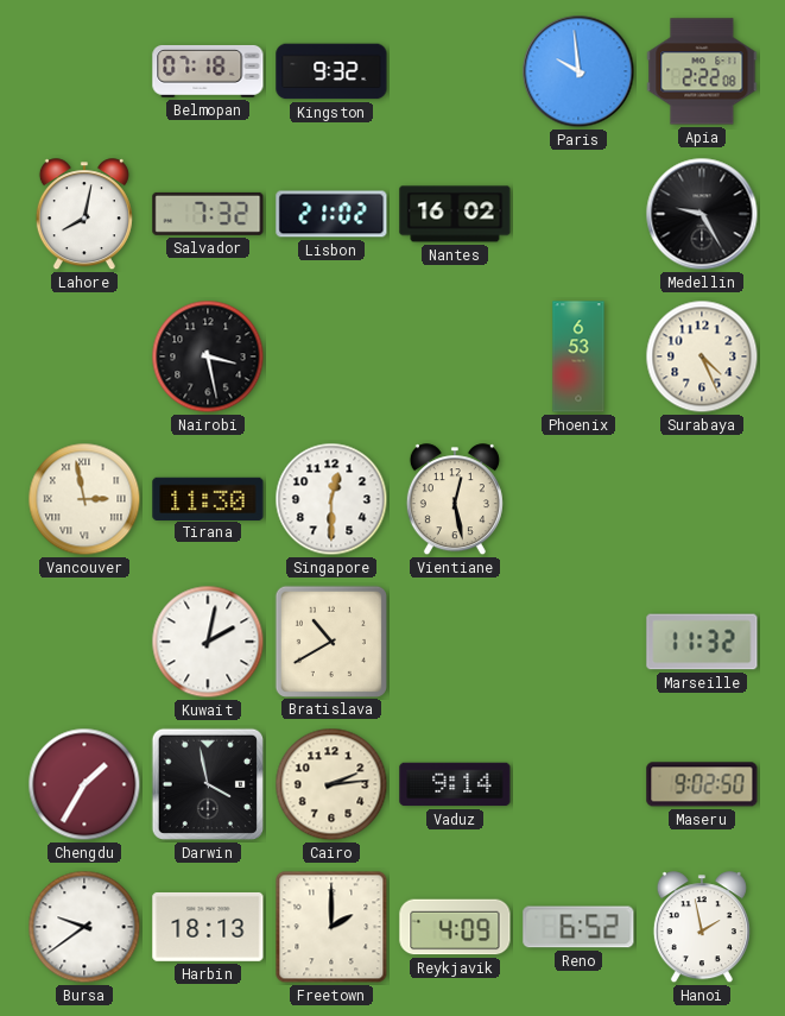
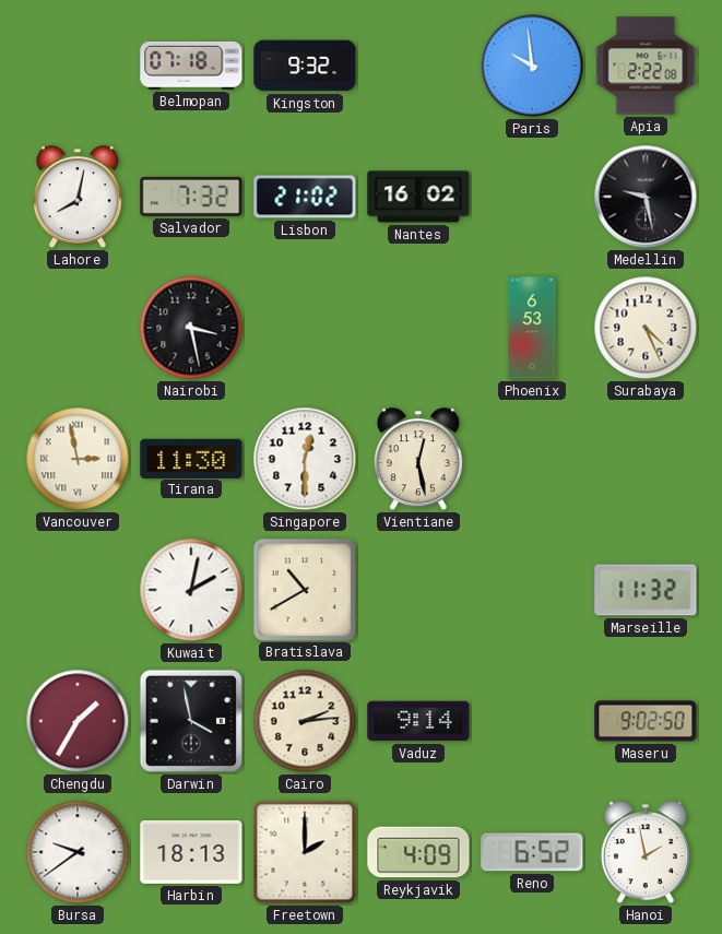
Medellin: 9:25 -> 9:28
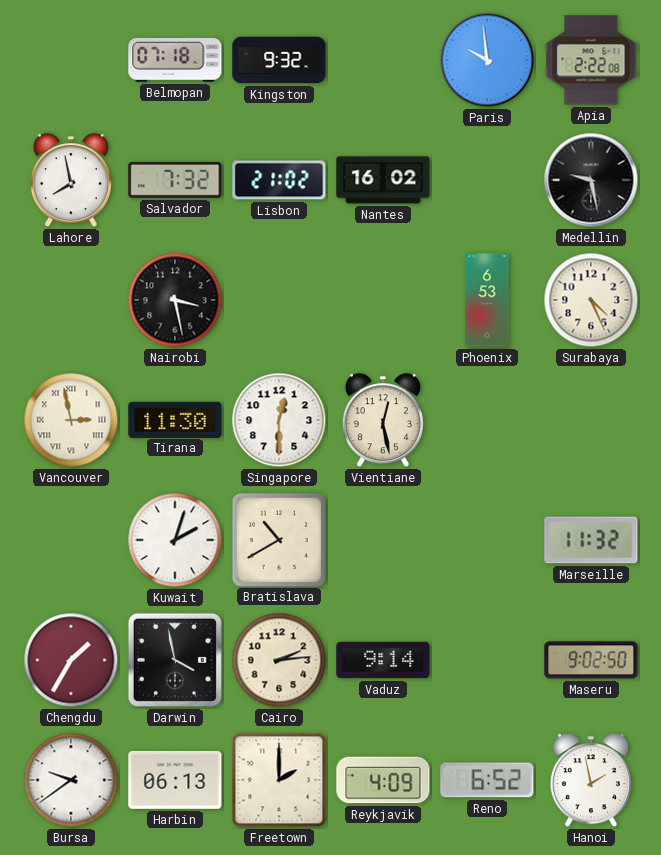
Lahore: 8:02 -> 7:58
Kuwait: 2:02 -> 2:03
Harbin: 18:13 -> 06:13
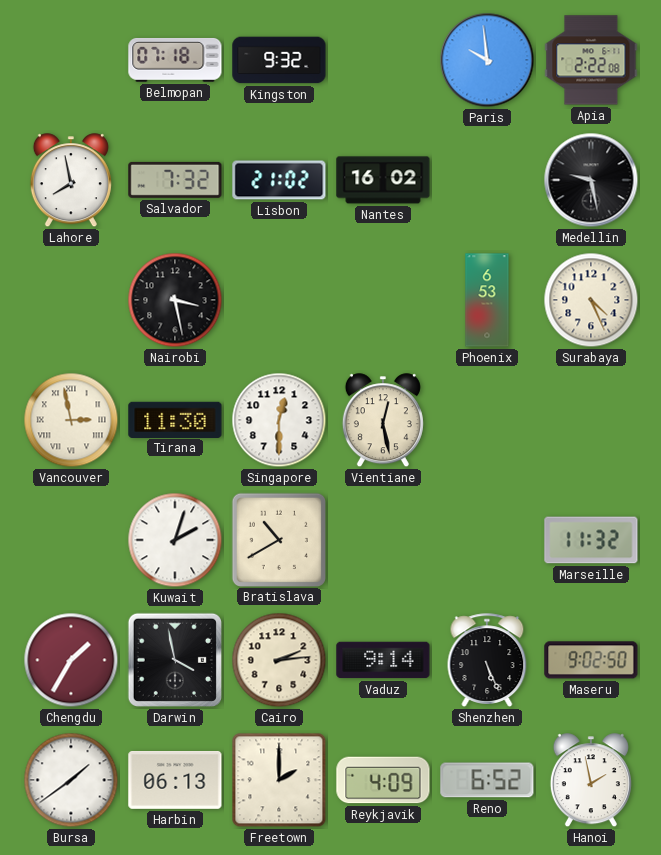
Shenzhen: none -> 5:26
Bursa: 9:39 -> 1:39
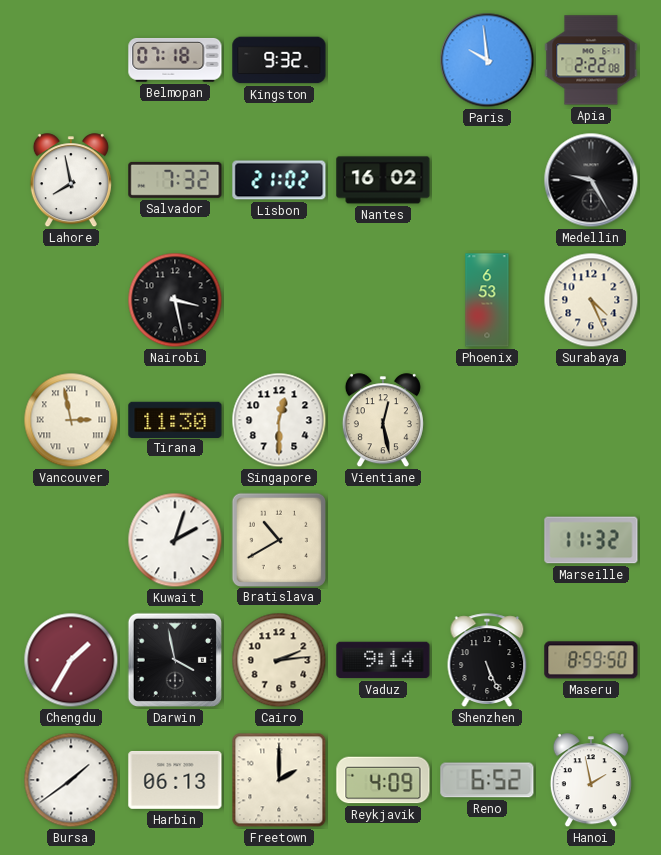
Medellin: 9:28 -> 9:25
Maseru: 9:02 -> 8:59
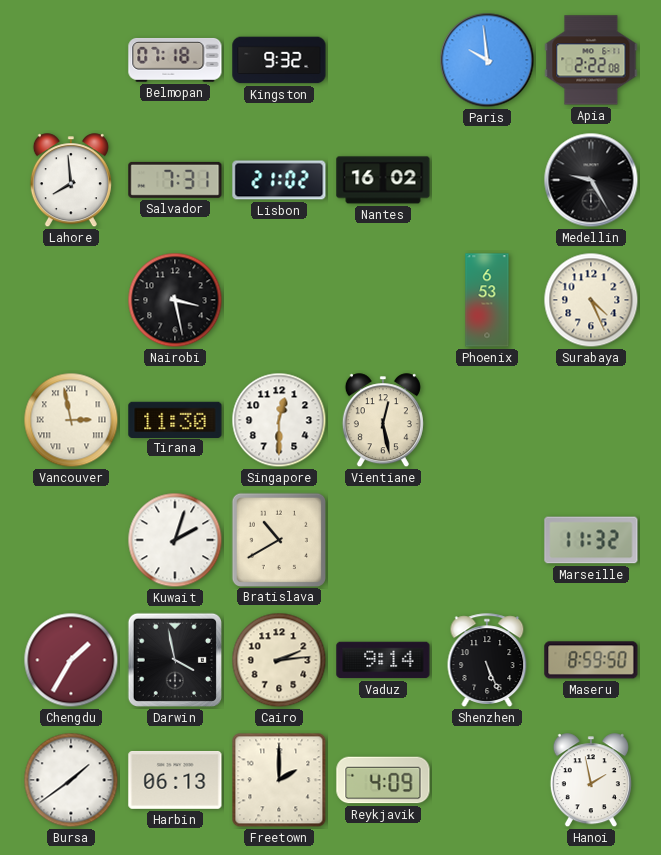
Lahore: 7:58 -> 7:59
Salvador: 7:32 -> 7:31
Reno: 6:52 -> none
